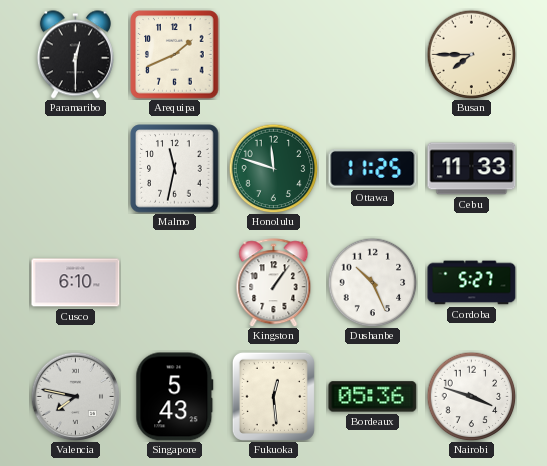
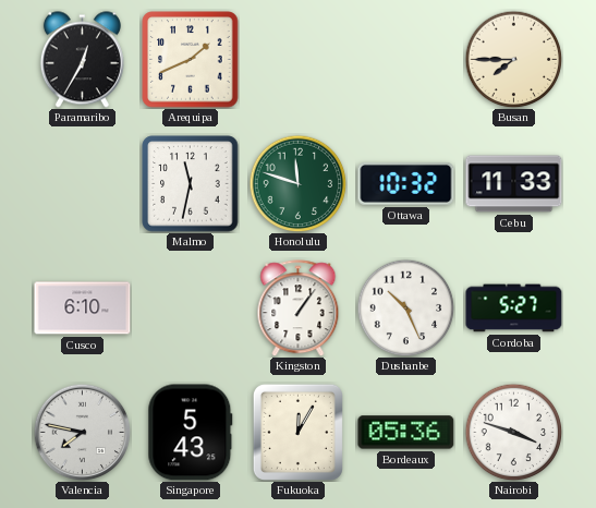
Paramaribo: 12:30 -> 12:35
Ottawa: 11:25 -> 10:32
Fukuoka: 12:29 -> 12:05
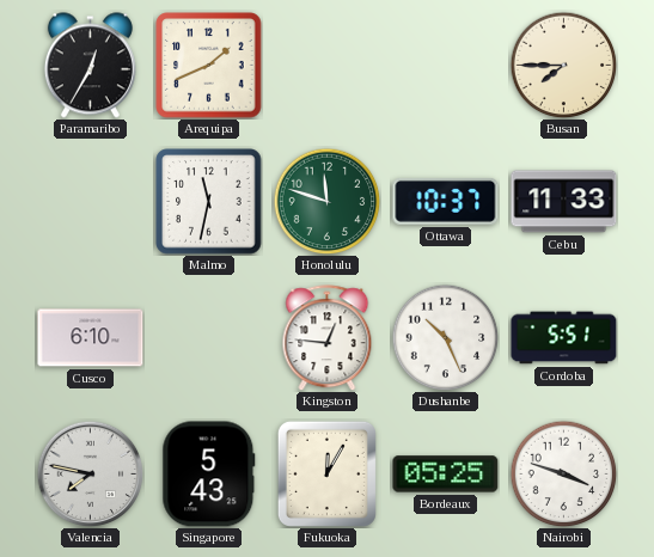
Ottawa: 10:32 -> 10:37
Kingston: 1:06 -> 12:46
Cordoba: 5:27 -> 5:51
Bordeaux: 05:36 -> 05:25
